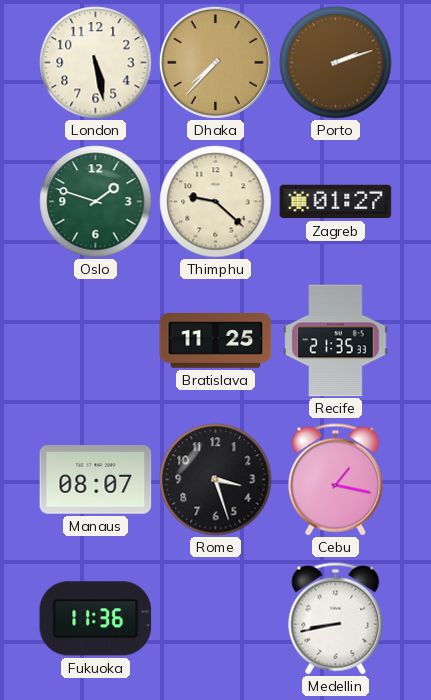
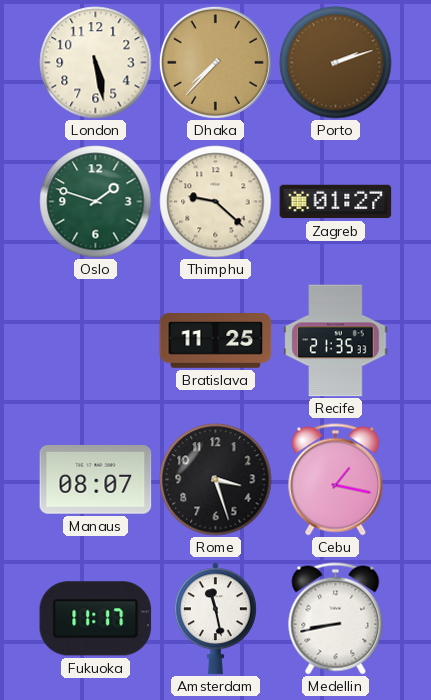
Fukuoka: 11:36 -> 11:17
Amsterdam: none -> 11:28
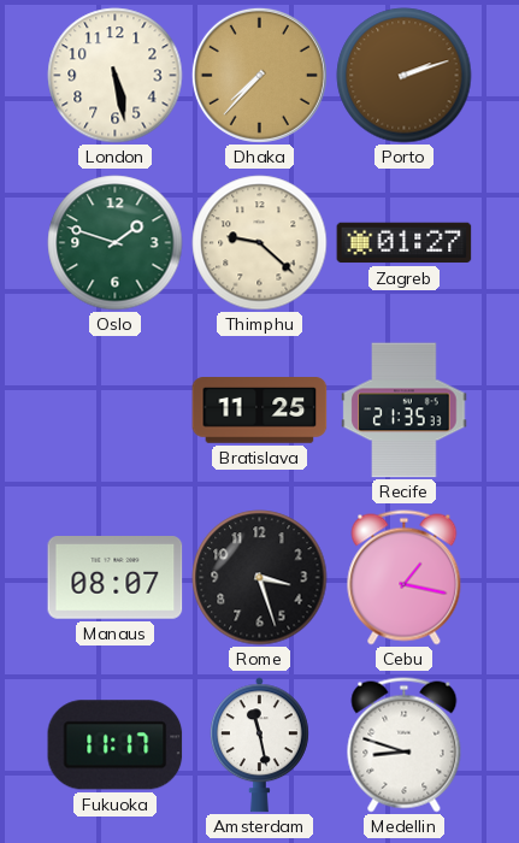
Medellin: 8:43 -> 8:48
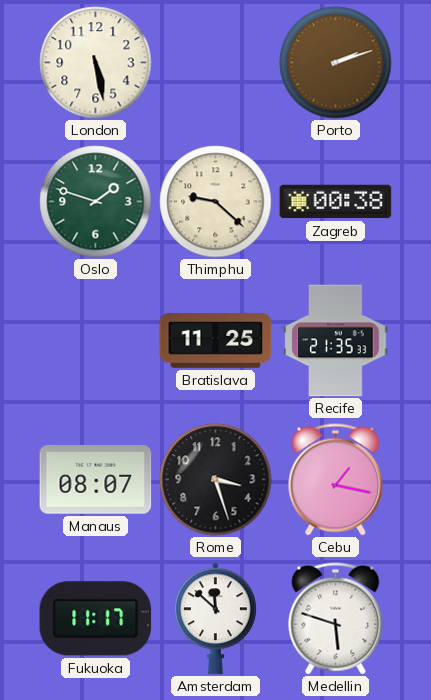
Dhaka: 7:37 -> none
Zagreb: 01:27 -> 00:38
Amsterdam: 11:28 -> 11:52
Medellin: 8:48 -> 5:48
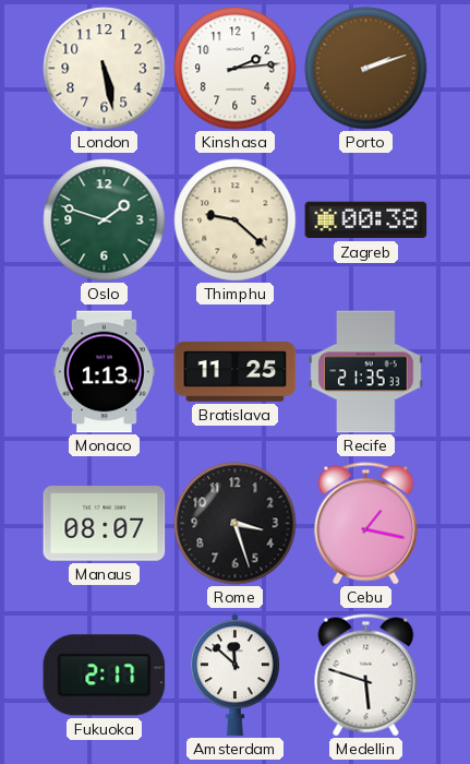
Kinshasa: none -> 2:14
Monaco: none -> 1:13
Fukuoka: 11:17 -> 2:17
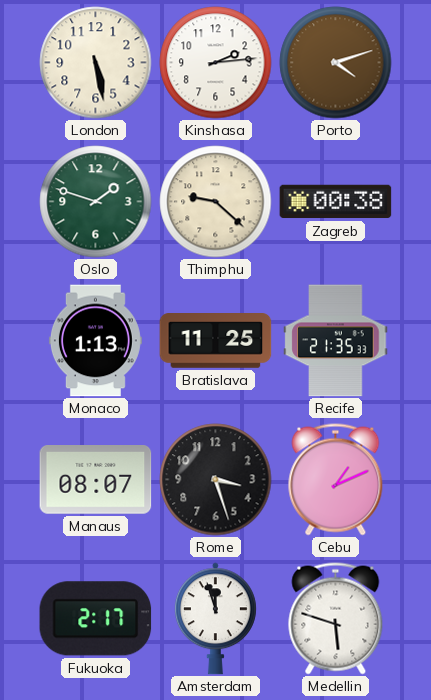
Porto: 2:12 -> 4:12
Cebu: 1:17 -> 1:11
Amsterdam: 11:52 -> 11:57
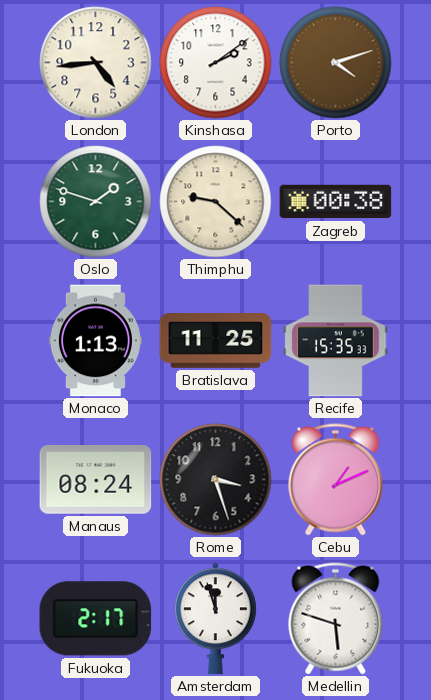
London: 5:28 -> 4:44
Kinshasa: 2:14 -> 2:09
Recife: 21:35 -> 15:35
Manaus: 08:07 -> 08:24
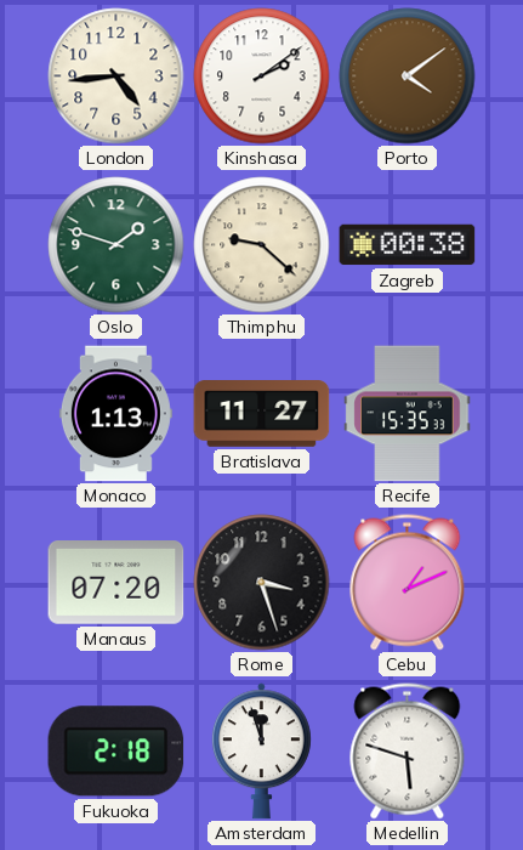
Porto: 4:12 -> 4:09
Bratislava: 11:25 -> 11:27
Manaus: 08:24 -> 07:20
Fukuoka: 2:17 -> 2:18
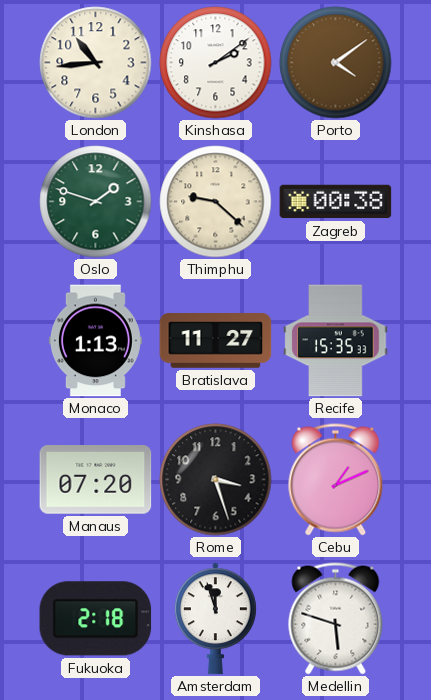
London: 4:44 -> 10:44
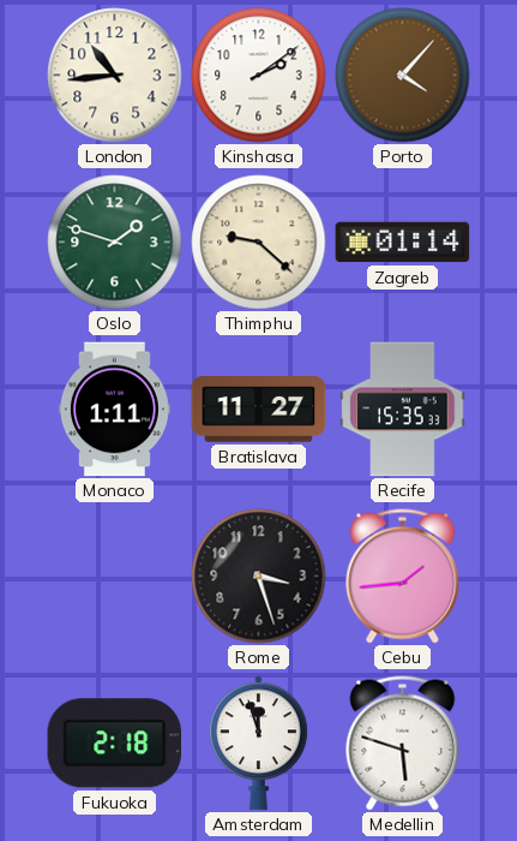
Porto: 4:09 -> 4:07
Zagreb: 00:38 -> 01:14
Monaco: 1:13 -> 1:11
Manaus: 07:20 -> none
Cebu: 1:11 -> 1:44
